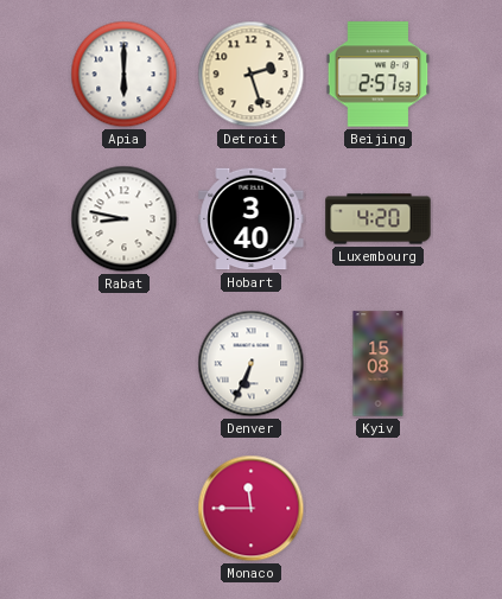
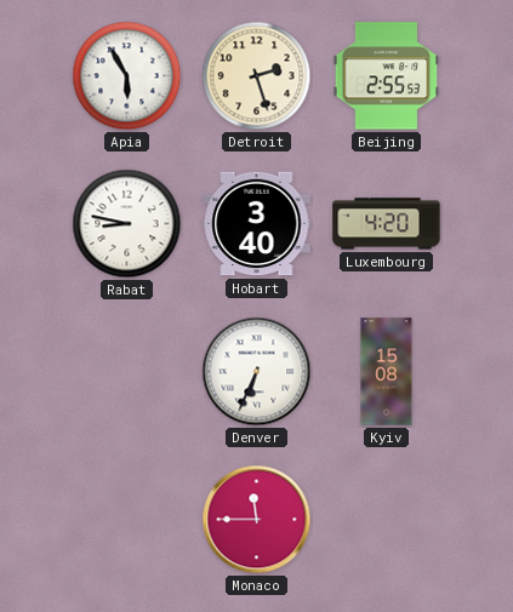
Apia: 6:00 -> 5:55
Beijing: 2:57 -> 2:55
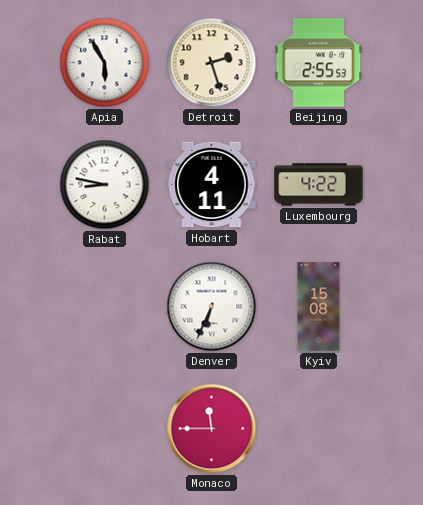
Hobart: 3:40 -> 4:11
Luxembourg: 4:20 -> 4:22
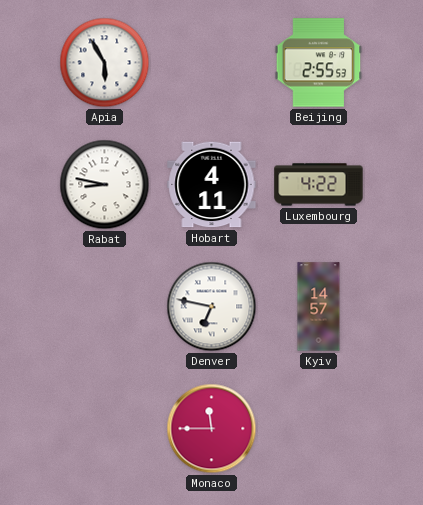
Detroit: 2:27 -> none
Denver: 6:34 -> 6:47
Kyiv: 15:08 -> 14:57
